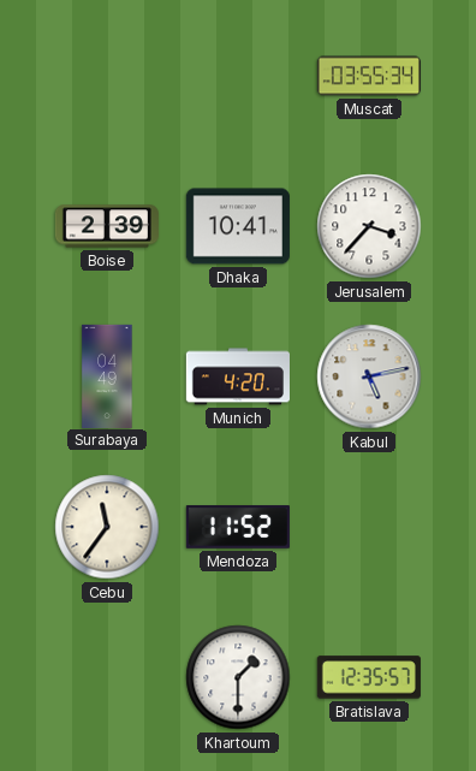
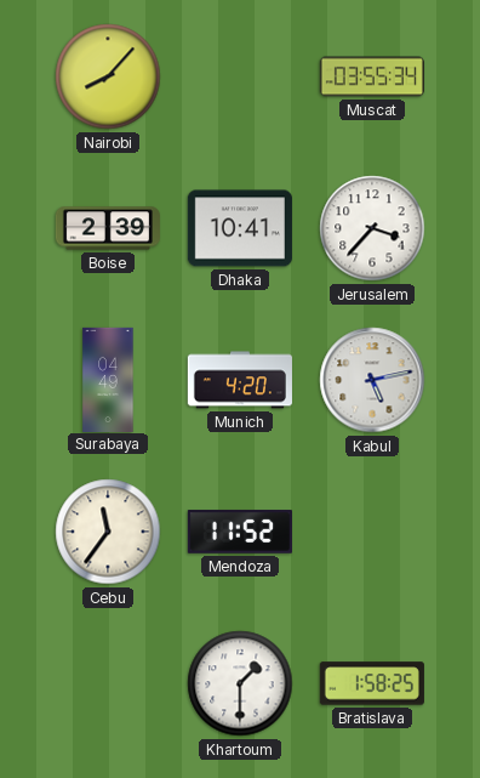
Nairobi: none -> 8:07
Bratislava: 12:35 -> 1:58
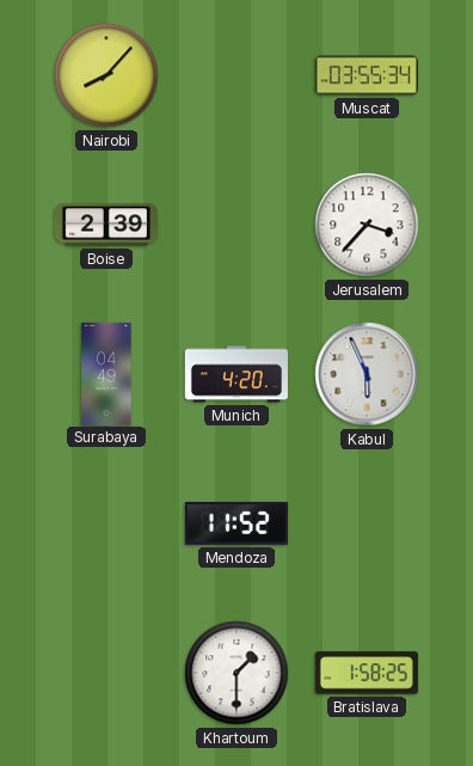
Dhaka: 10:41 -> none
Kabul: 5:13 -> 5:56
Cebu: 11:36 -> none
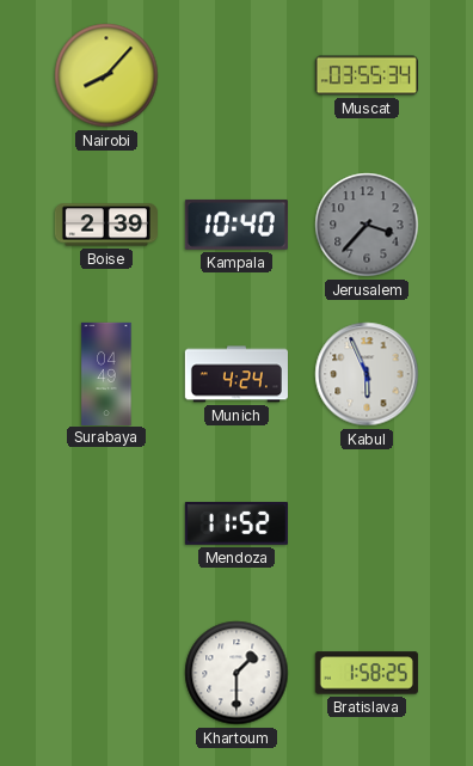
Kampala: none -> 10:40
Jerusalem dial: white -> grey
Munich: 4:20 -> 4:24
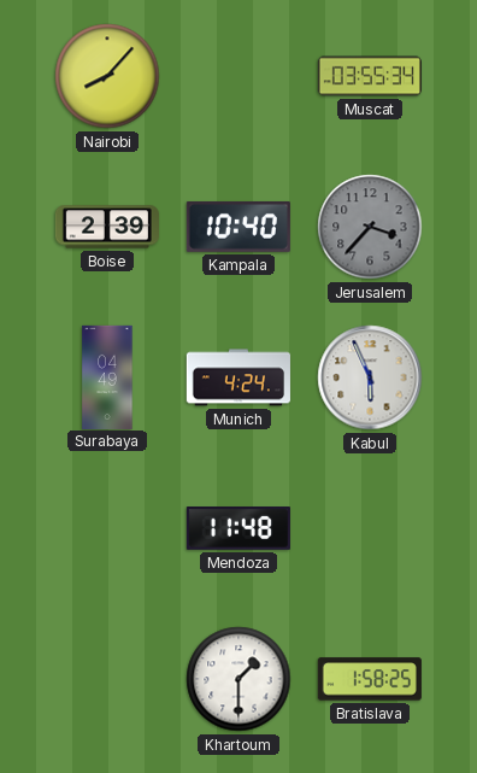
Mendoza: 11:52 -> 11:48
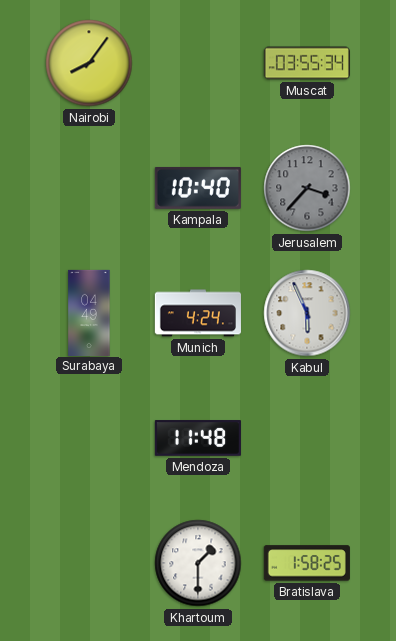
Nairobi: 8:07 -> 8:06
Boise: 2:39 -> none
